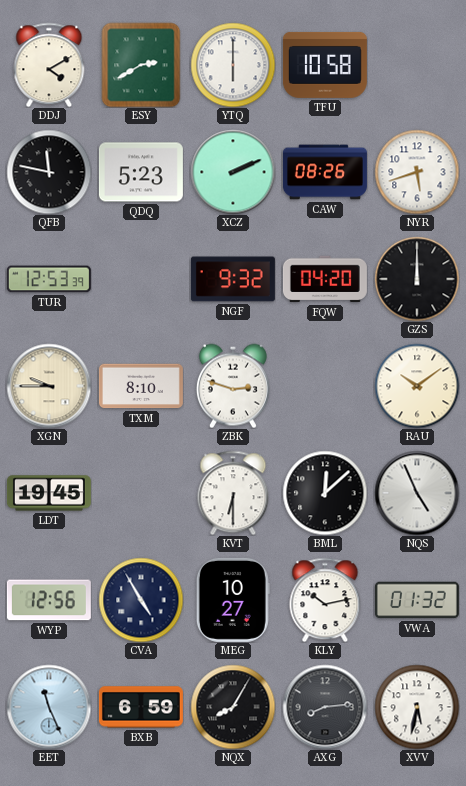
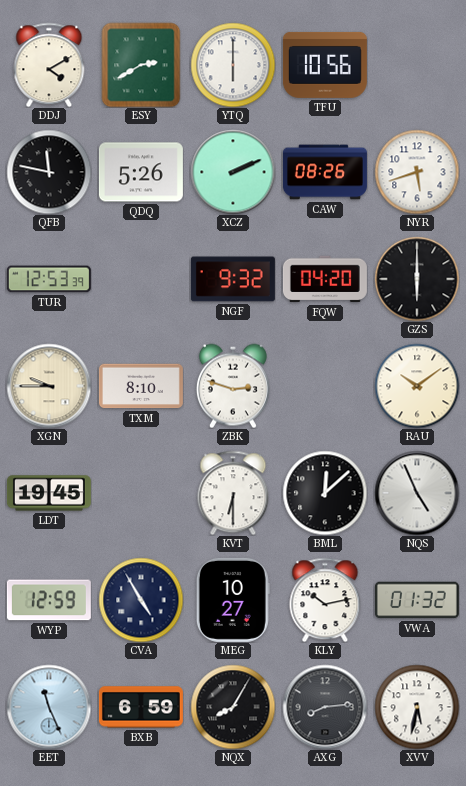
TFU: 10:58 -> 10:56
QDQ: 5:23 -> 5:26
GZS: 12:00 -> 6:00
WYP: 12:56 -> 12:59
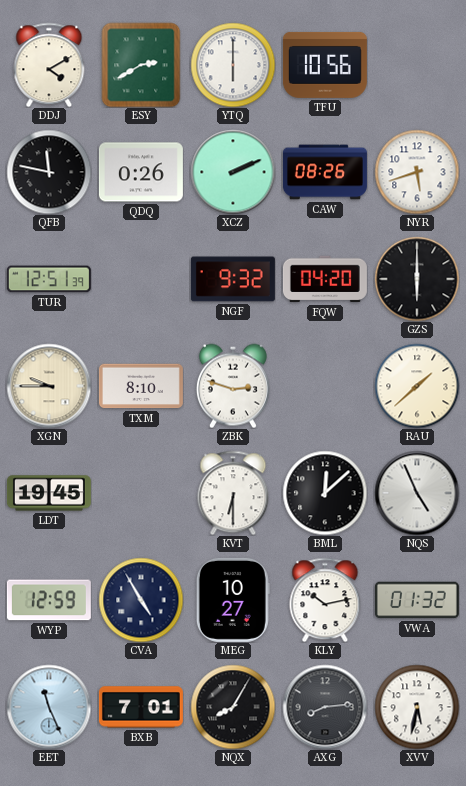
QDQ: 5:26 -> 0:26
TUR: 12:53 -> 12:51
RAU: 10:09 -> 1:38
BXB: 6:59 -> 7:01
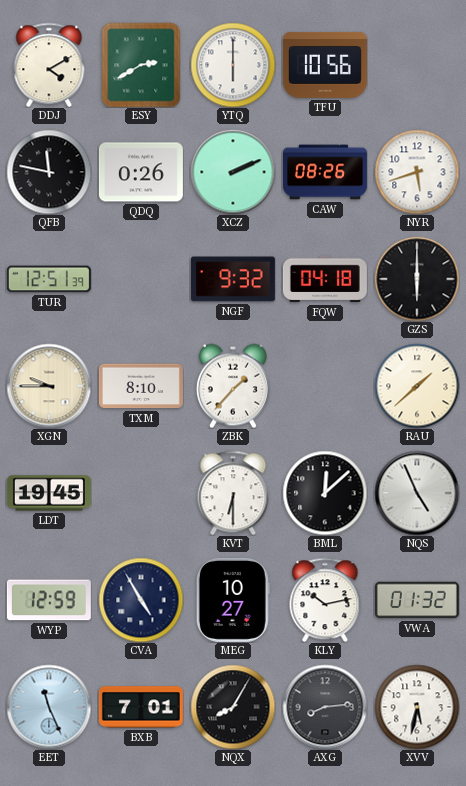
FQW: 04:20 -> 04:18
ZBK: 2:48 -> 1:37
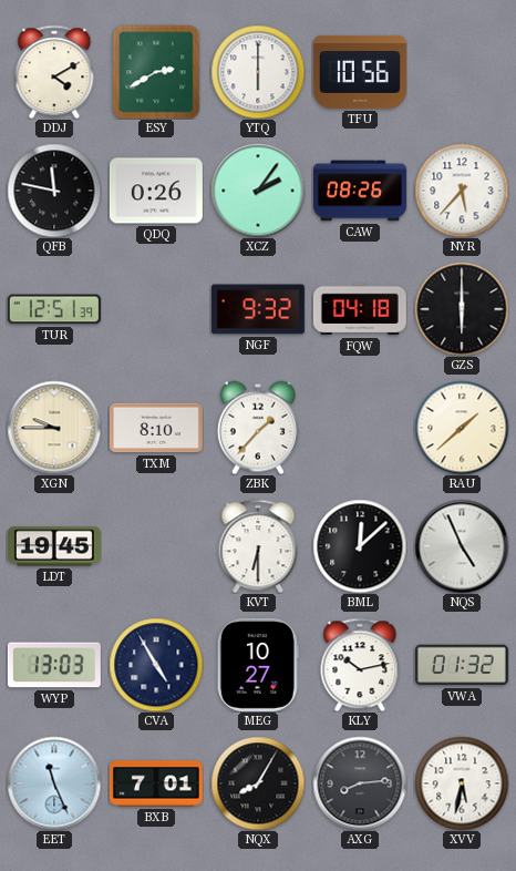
XCZ: 2:11 -> 2:06
NYR: 5:42 -> 5:37
WYP: 12:59 -> 13:03
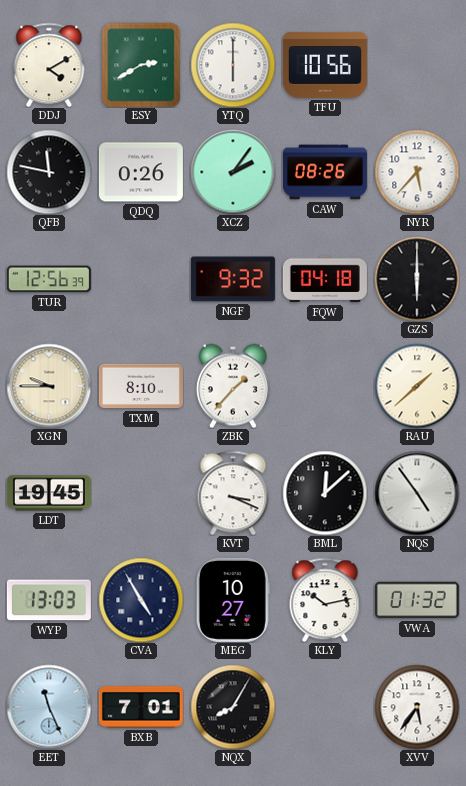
TUR: 12:51 -> 12:56
KVT: 6:30 -> 3:19
NQS: 4:56 -> 4:54
AXG: 8:14 -> none
XVV: 5:32 -> 5:36
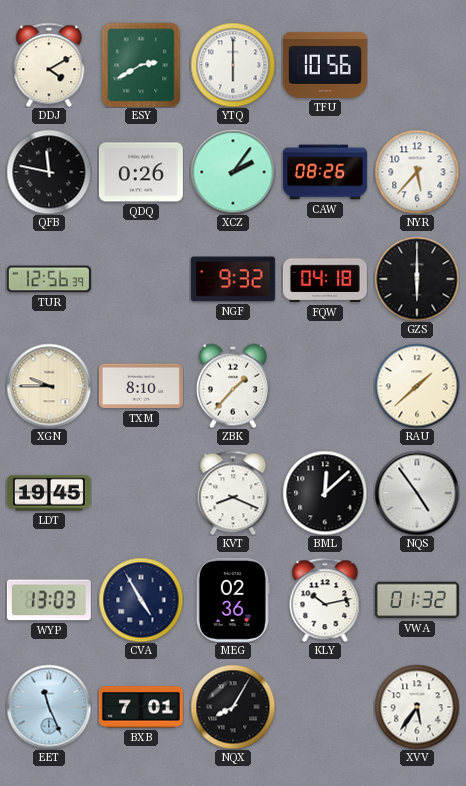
KVT: 3:19 -> 8:19
MEG: 10:27 -> 02:36
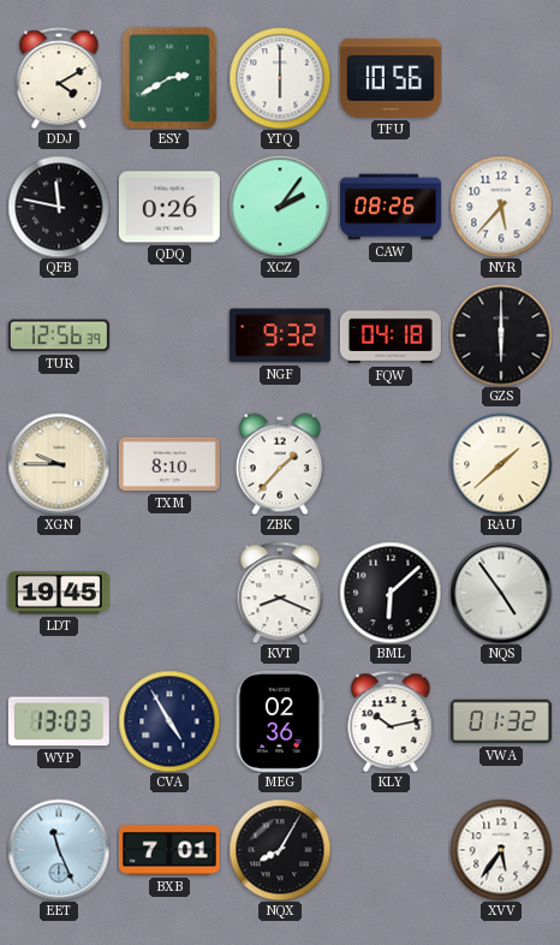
BML: 12:08 -> 6:08
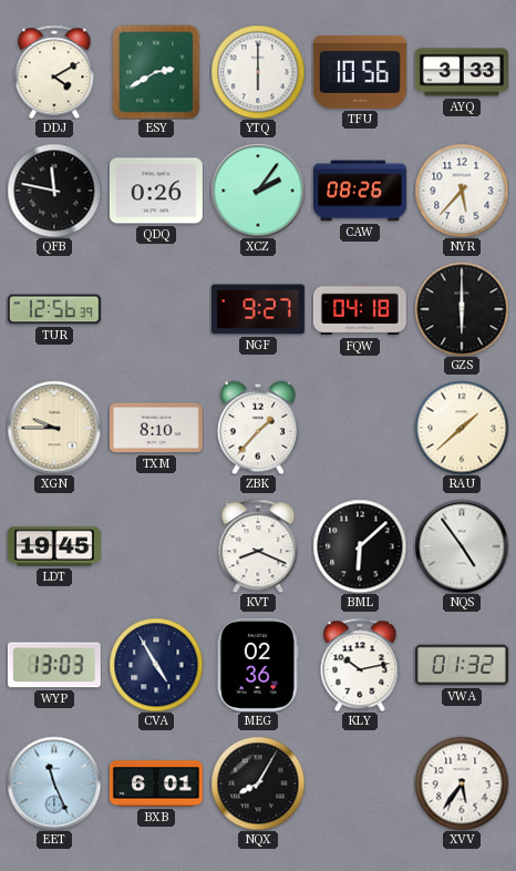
AYQ: none -> 3:33
NGF: 9:32 -> 9:27
BXB: 7:01 -> 6:01
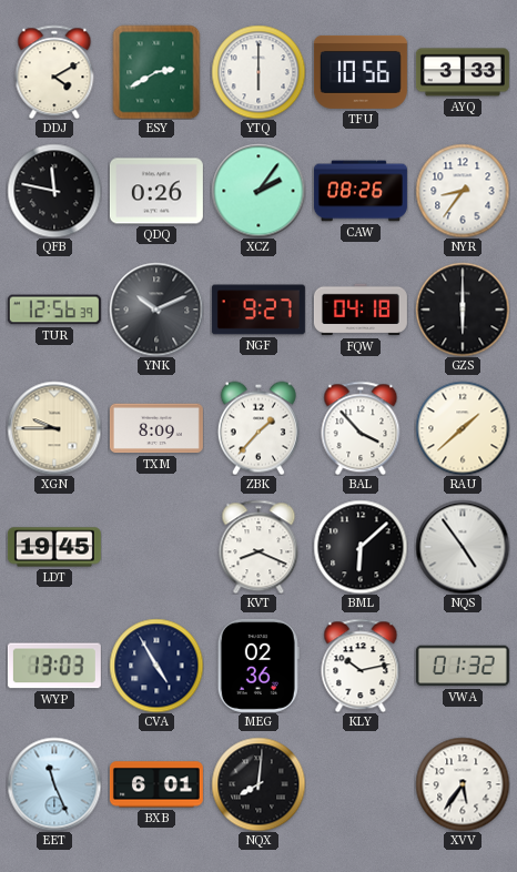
NYR: 5:37 -> 8:36
YNK: none -> 10:11
TXM: 8:10 -> 8:09
BAL: none -> 3:53
NQX: 8:05 -> 8:01
